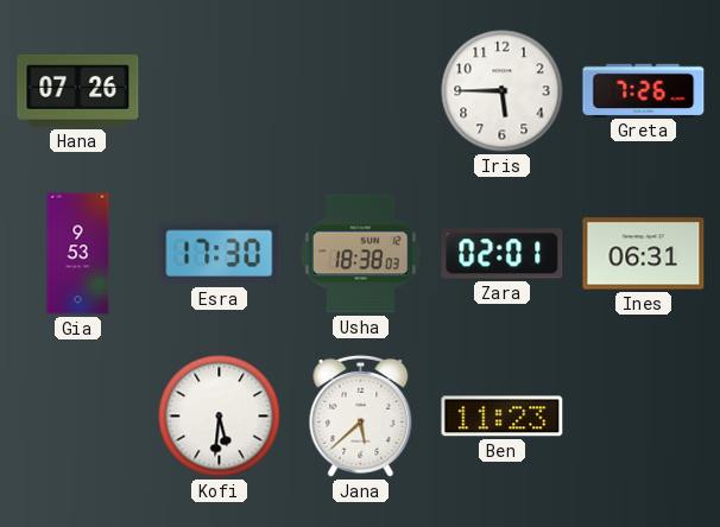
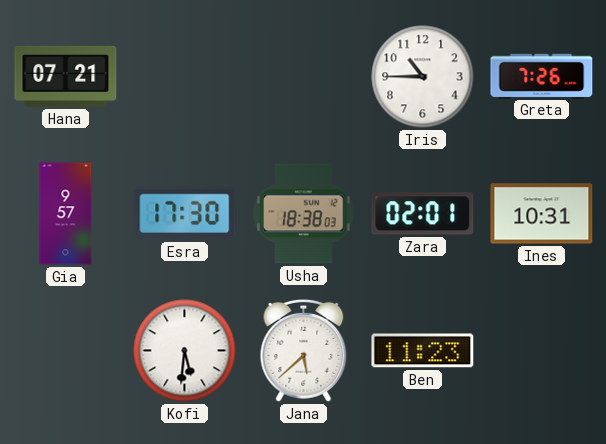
Hana: 07:26 -> 07:21
Iris: 5:45 -> 10:45
Gia: 9:53 -> 9:57
Ines: 06:31 -> 10:31
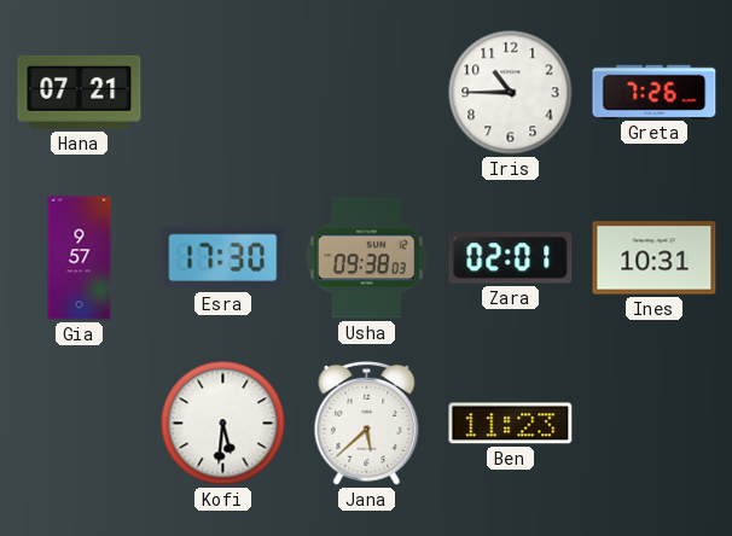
Usha: 18:38 -> 09:38
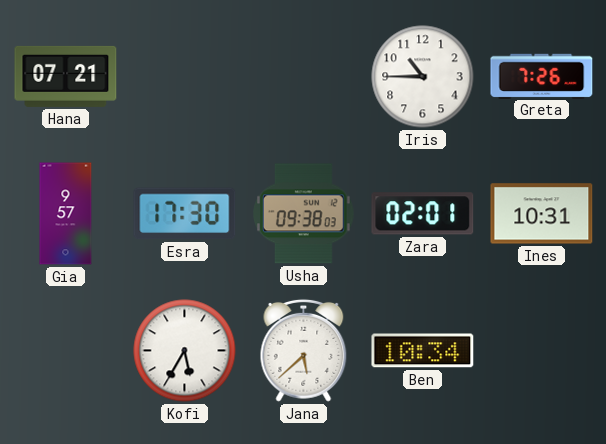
Kofi: 5:31 -> 5:35
Ben: 11:23 -> 10:34
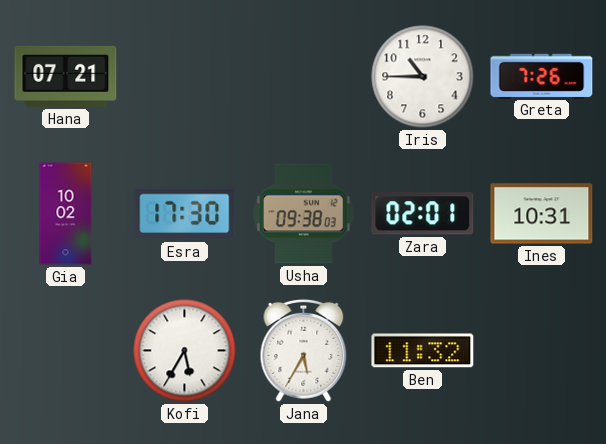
Gia: 9:57 -> 10:02
Jana: 5:38 -> 5:35
Ben: 10:34 -> 11:32
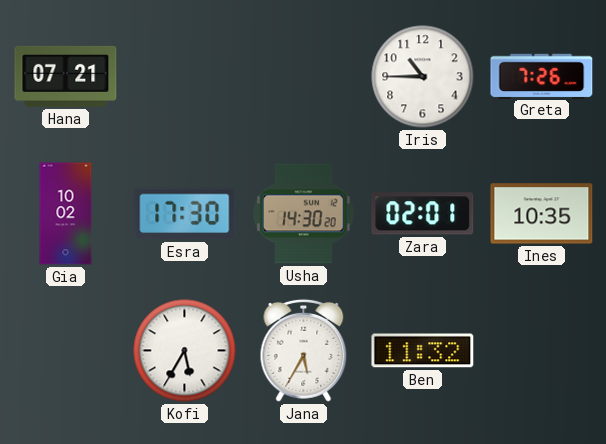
Usha: 09:38 -> 14:30
Ines: 10:31 -> 10:35
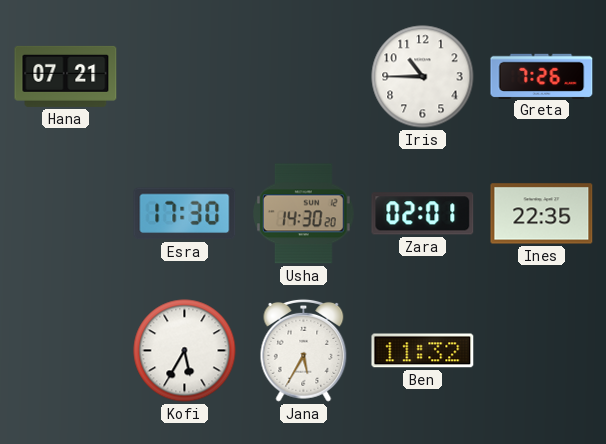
Gia: 10:02 -> none
Ines: 10:35 -> 22:35
